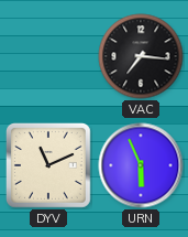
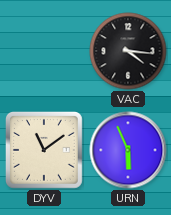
VAC: 7:16 -> 4:16
DYV: 11:11 -> 11:09
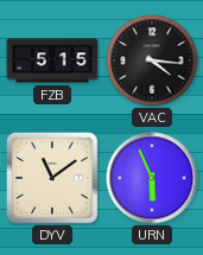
FZB: none -> 5:15
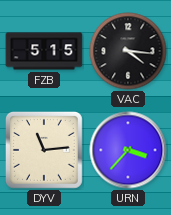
DYV: 11:09 -> 11:14
URN: 5:56 -> 3:37
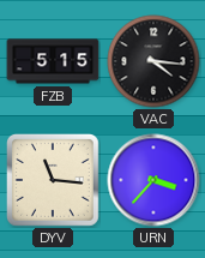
DYV: 11:14 -> 11:16
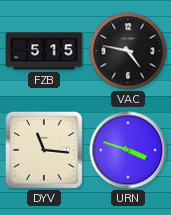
VAC: 4:16 -> 4:47
URN: 3:37 -> 3:48
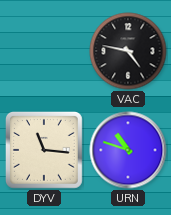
FZB: 5:15 -> none
URN: 3:48 -> 10:48
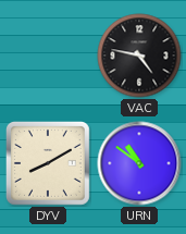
DYV: 11:16 -> 8:10
URN: 10:48 -> 10:51
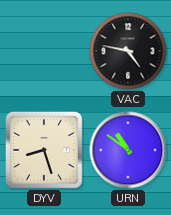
DYV: 8:10 -> 8:27
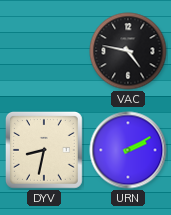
DYV: 8:27 -> 8:32
URN: 10:51 -> 2:10
